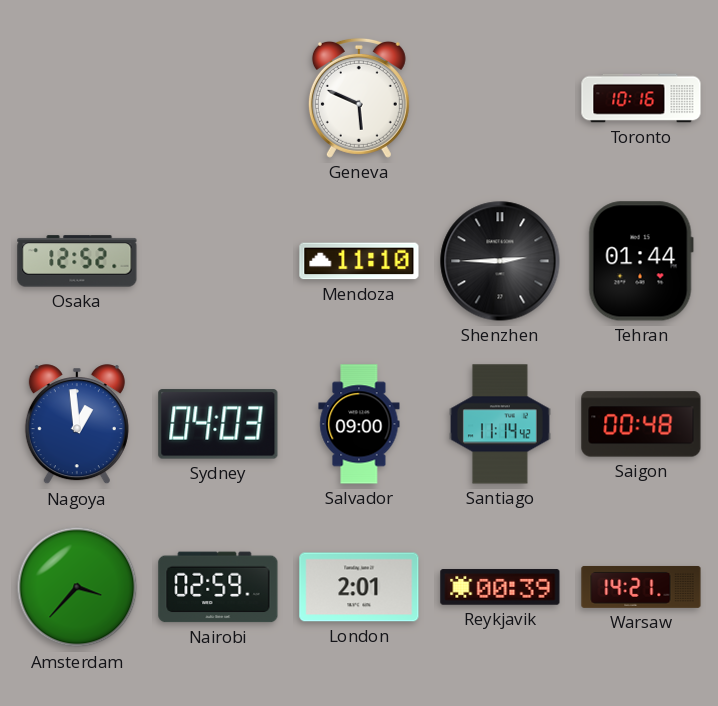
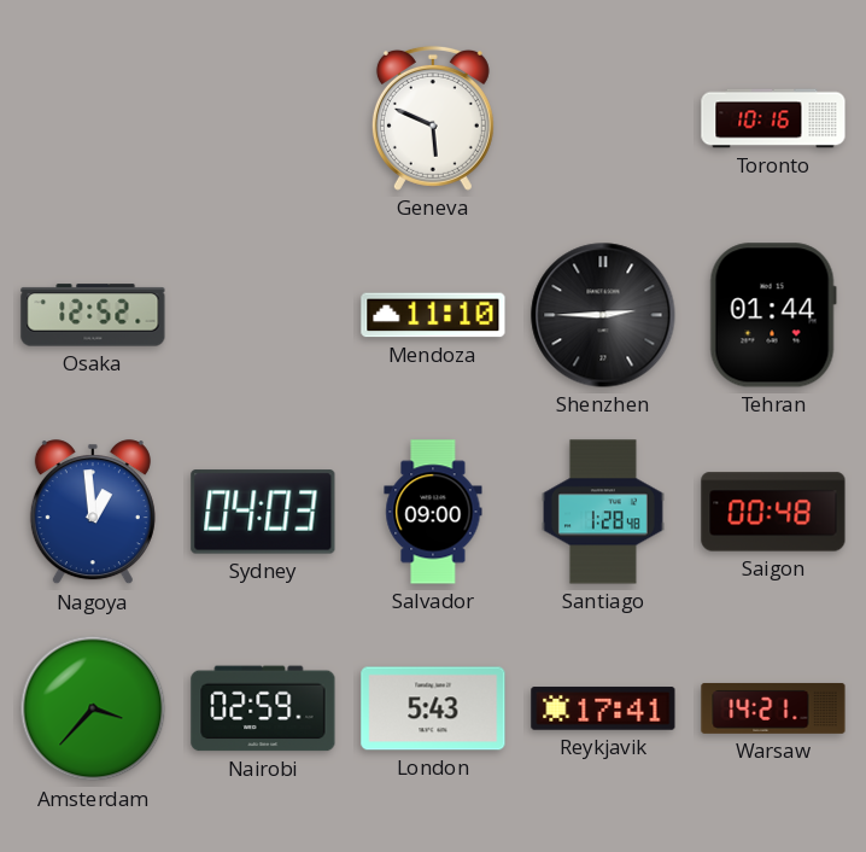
Santiago: 11:14 -> 1:28
London: 2:01 -> 5:43
Reykjavik: 00:39 -> 17:41
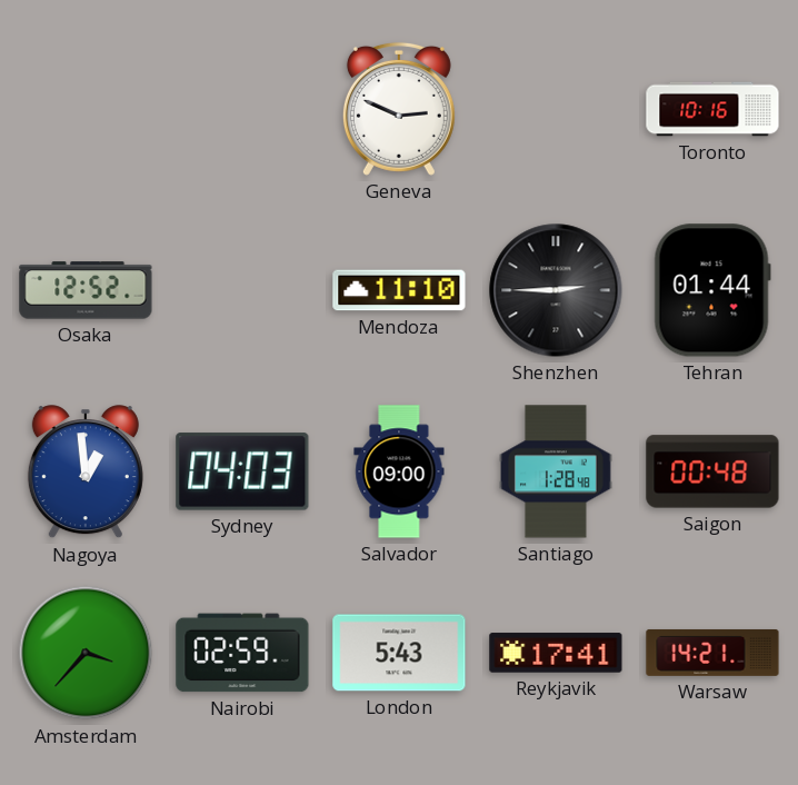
Geneva: 5:49 -> 2:49
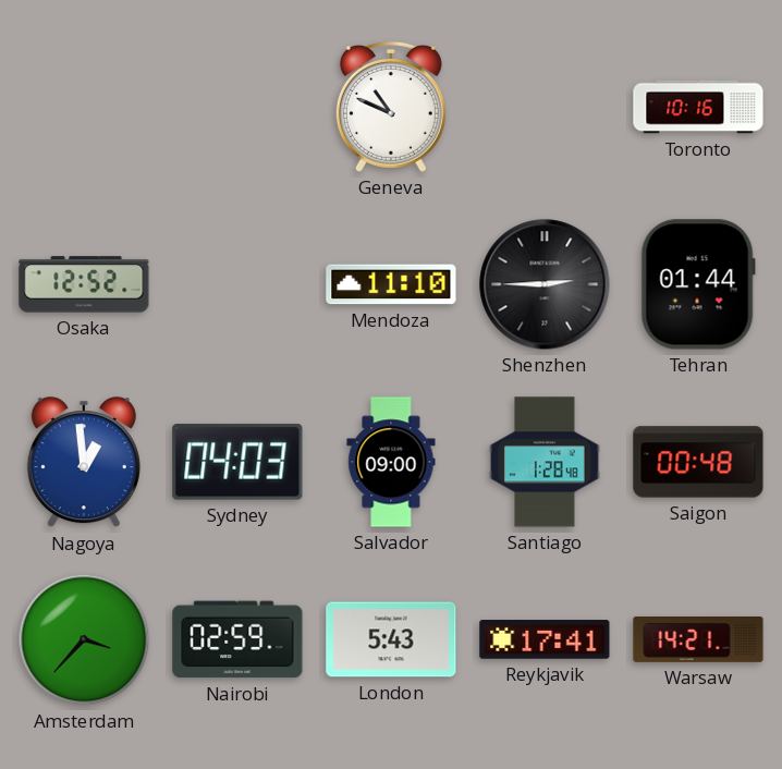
Geneva: 2:49 -> 10:49
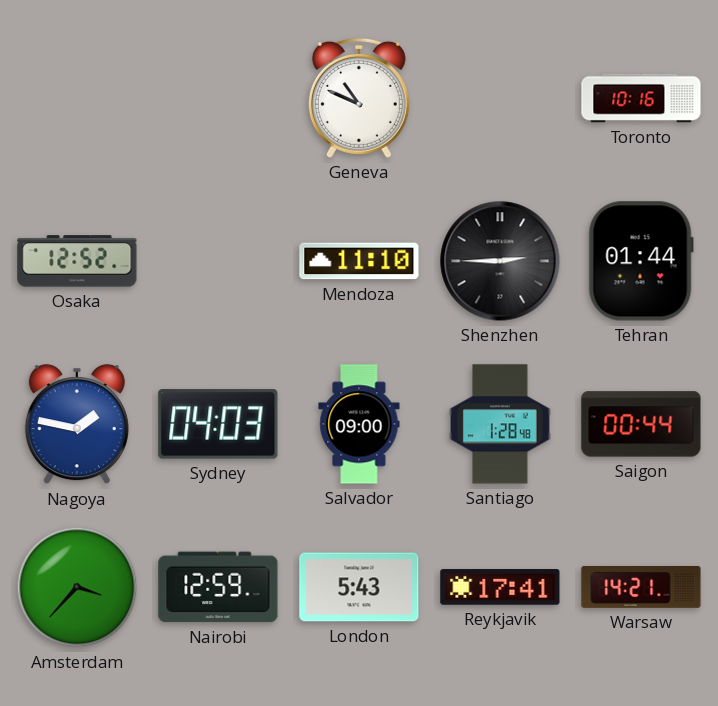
Nagoya: 12:59 -> 1:47
Saigon: 00:48 -> 00:44
Nairobi: 02:59 -> 12:59
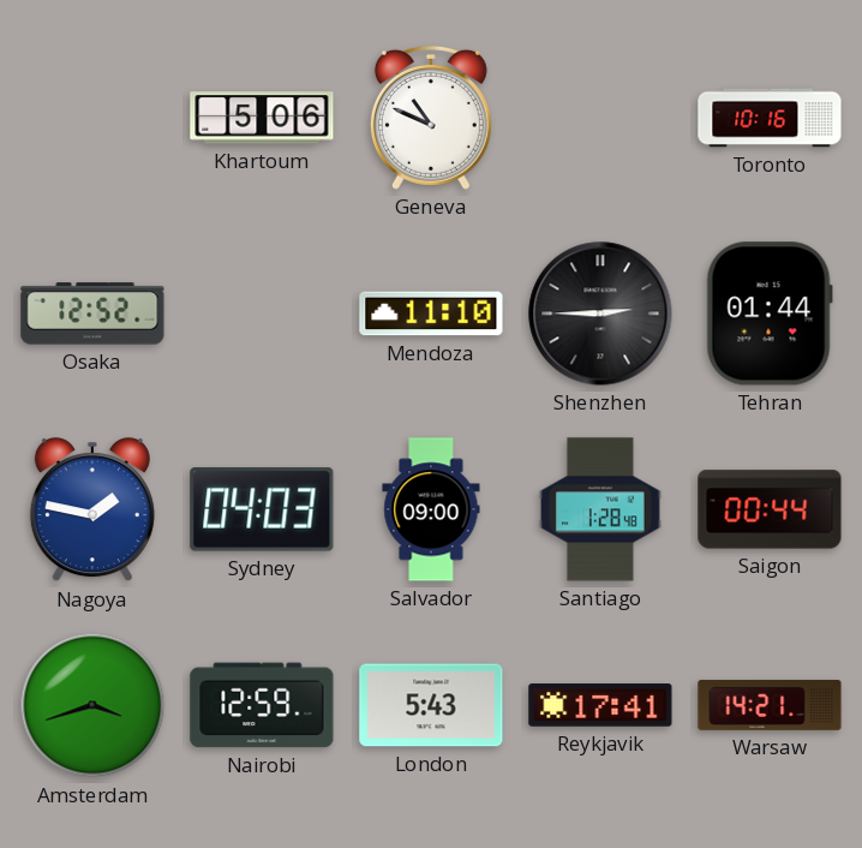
Khartoum: none -> 5:06
Amsterdam: 3:37 -> 3:42
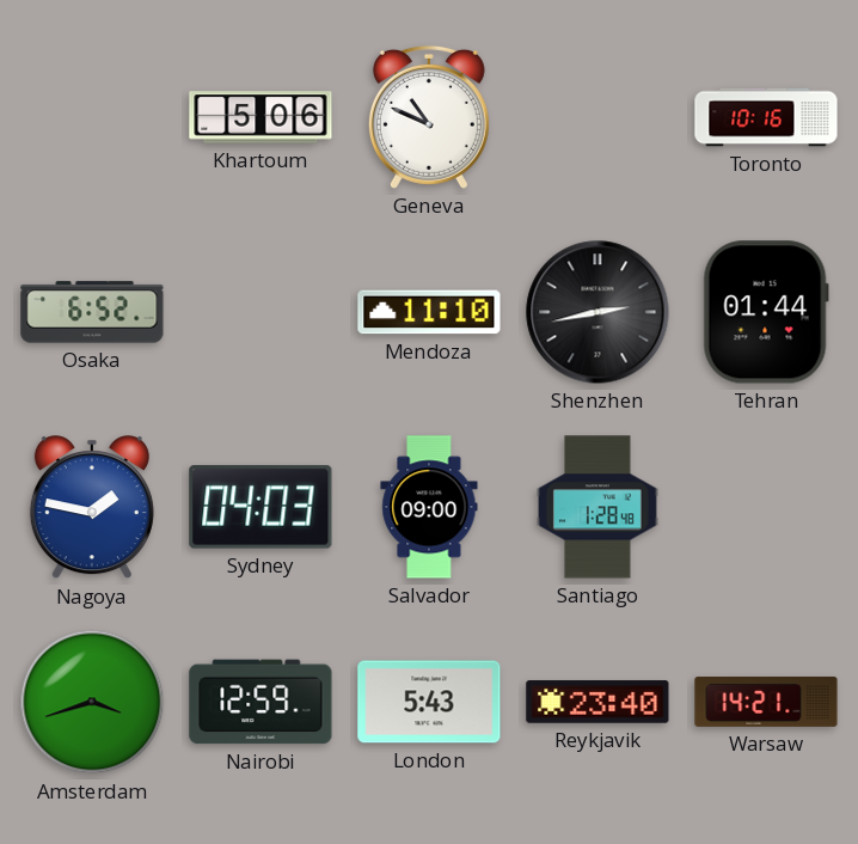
Osaka: 12:52 -> 6:52
Shenzhen: 2:45 -> 2:43
Saigon: 00:44 -> none
Reykjavik: 17:41 -> 23:40
